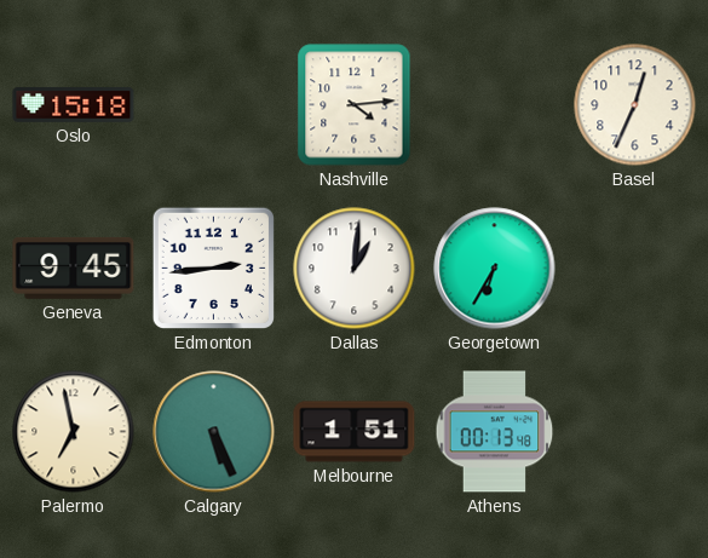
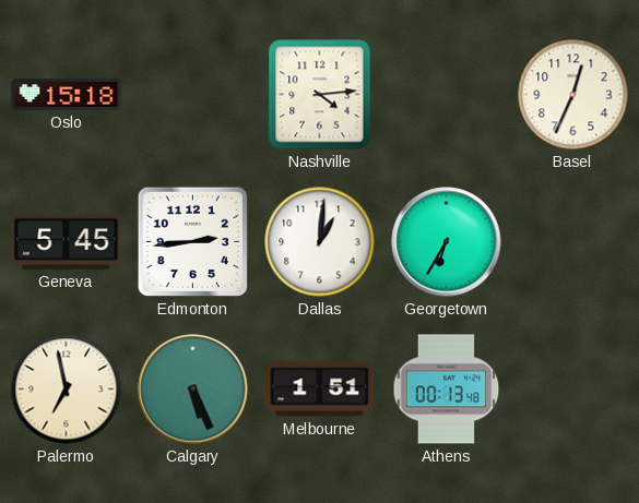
Geneva: 9:45 -> 5:45
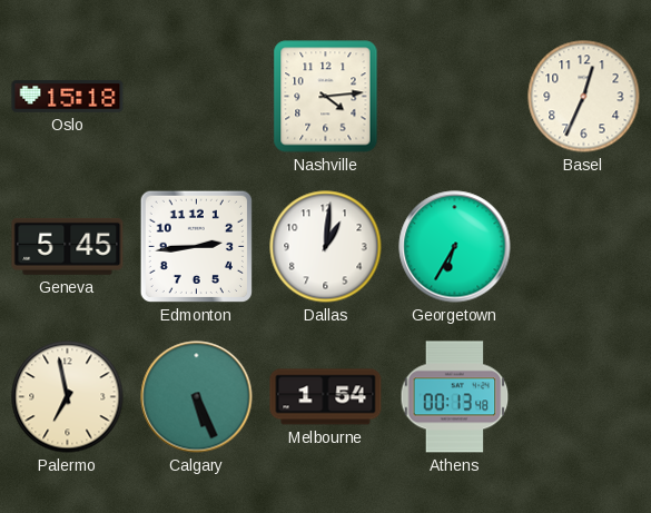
Melbourne: 1:51 -> 1:54
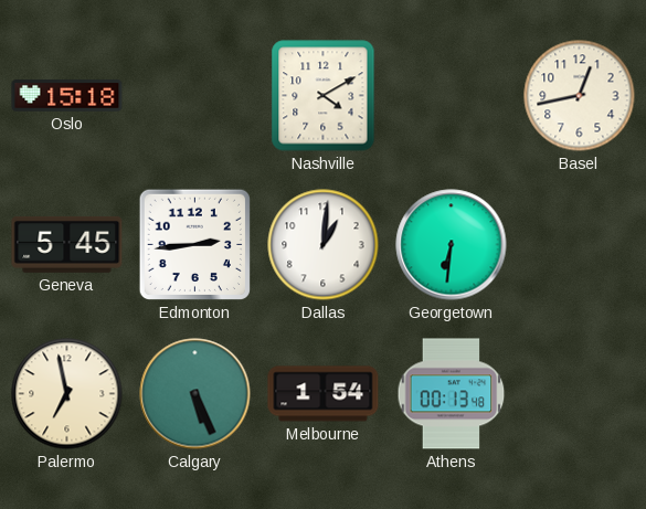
Nashville: 4:14 -> 4:10
Basel: 12:34 -> 12:43
Georgetown: 6:35 -> 6:31
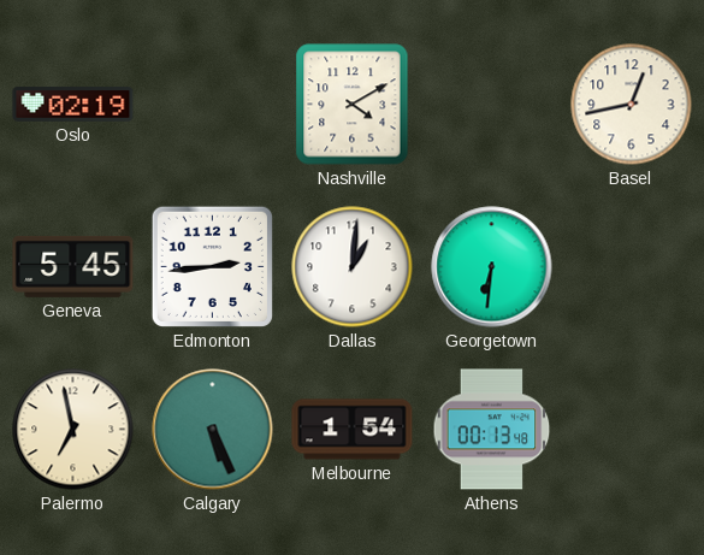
Oslo: 15:18 -> 02:19
